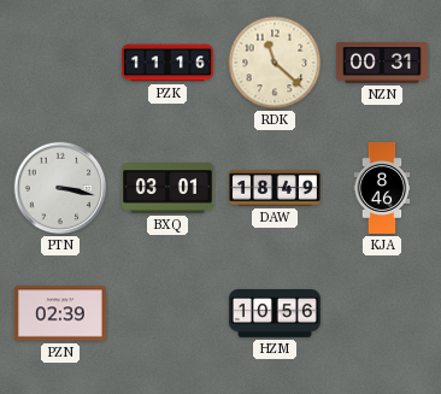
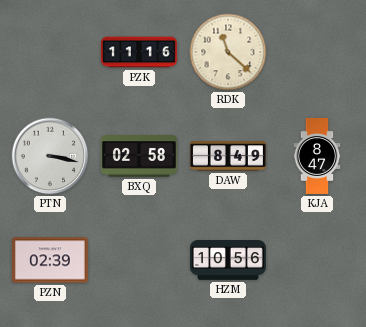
NZN: 00:31 -> none
BXQ: 03:01 -> 02:58
DAW: 18:49 -> 8:49
KJA: 8:46 -> 8:47
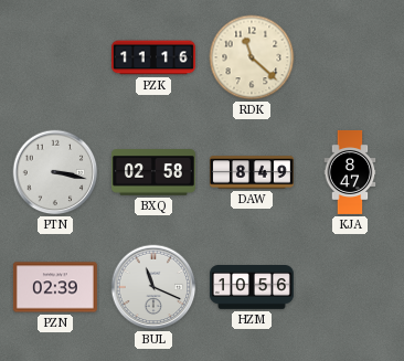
BUL: none -> 11:19
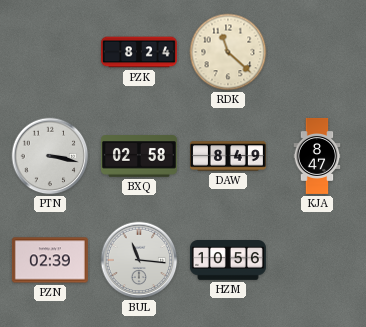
PZK: 11:16 -> 8:24
BUL: 11:19 -> 11:16
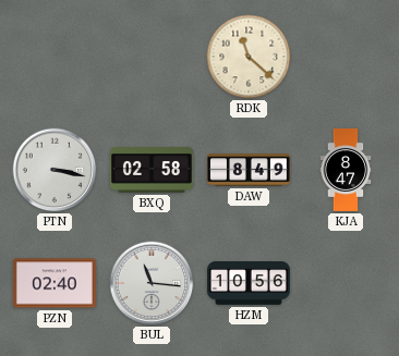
PZK: 8:24 -> none
PZN: 02:39 -> 02:40
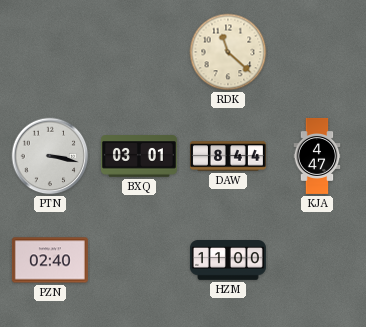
BXQ: 02:58 -> 03:01
DAW: 8:49 -> 8:44
KJA: 8:47 -> 4:47
BUL: 11:16 -> none
HZM: 10:56 -> 11:00
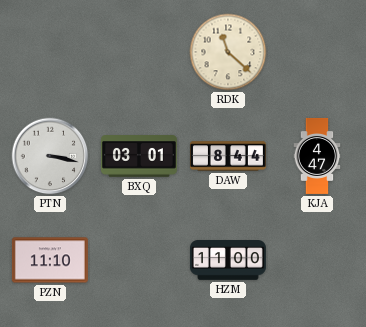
PZN: 02:40 -> 11:10
